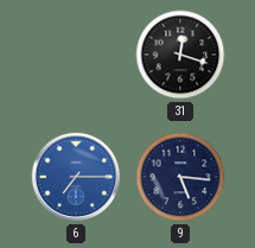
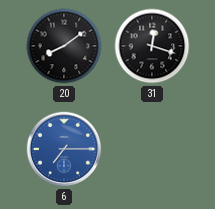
20: none -> 8:09
9: 5:16 -> none
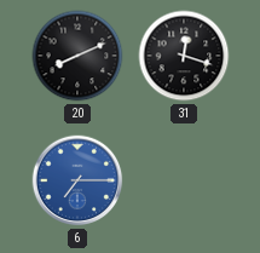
20: 8:09 -> 8:11
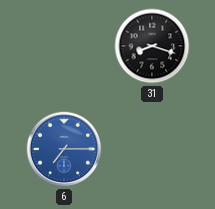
20: 8:11 -> none
31: 12:18 -> 8:18
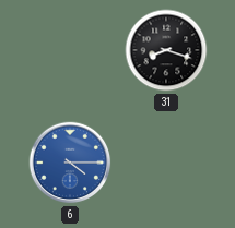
6: 7:15 -> 4:15
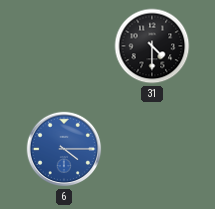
31: 8:18 -> 4:30
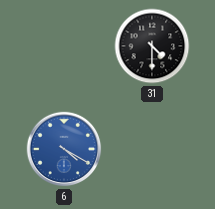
6: 4:15 -> 4:20
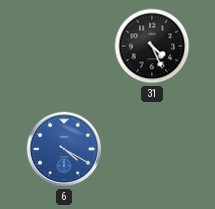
31: 4:30 -> 4:26
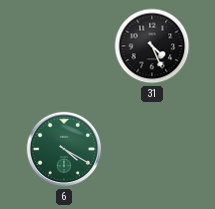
6 dial: blue -> green
